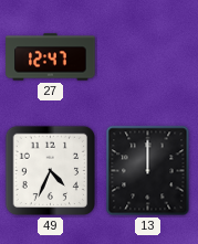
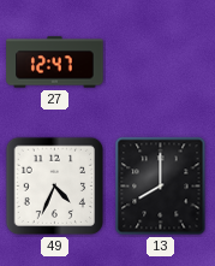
13: 12:00 -> 8:00
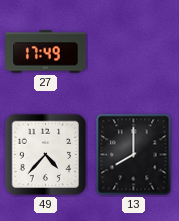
27: 12:47 -> 17:49
49: 4:34 -> 4:37
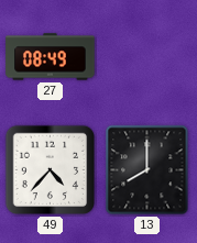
27: 17:49 -> 08:49
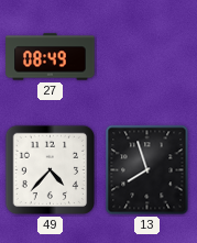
13: 8:00 -> 7:57
